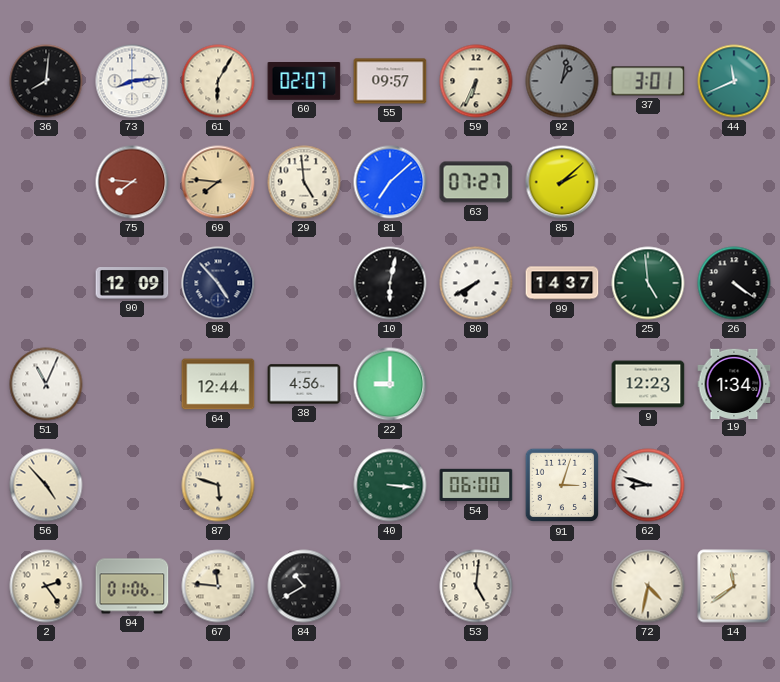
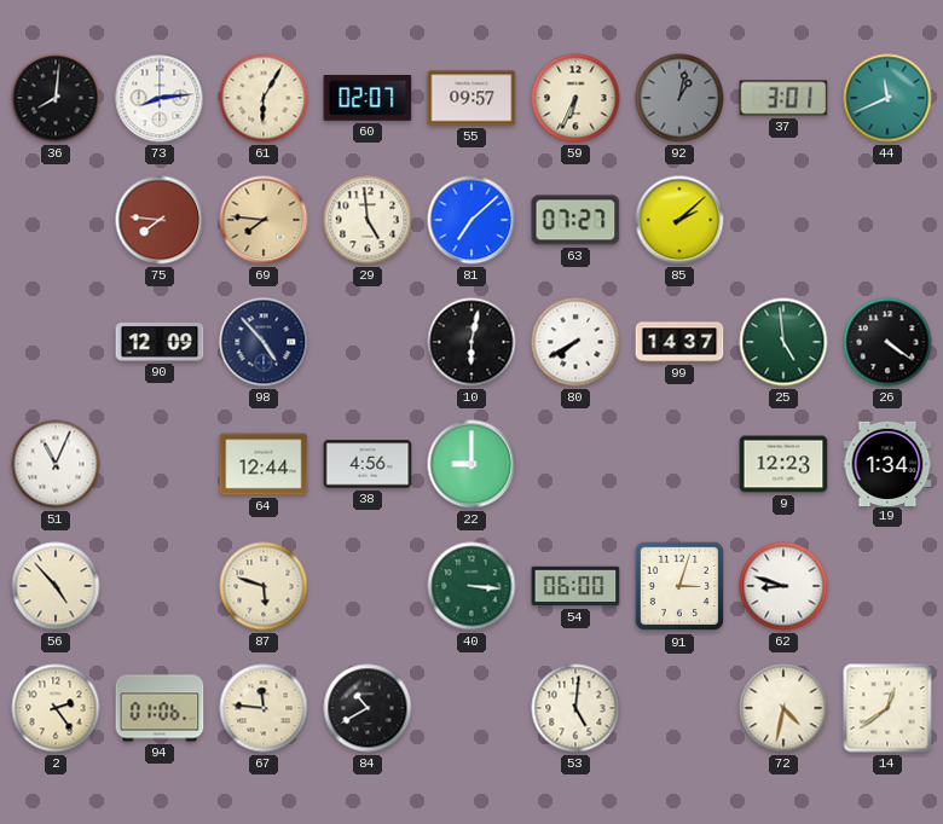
14: 11:39 -> 12:39
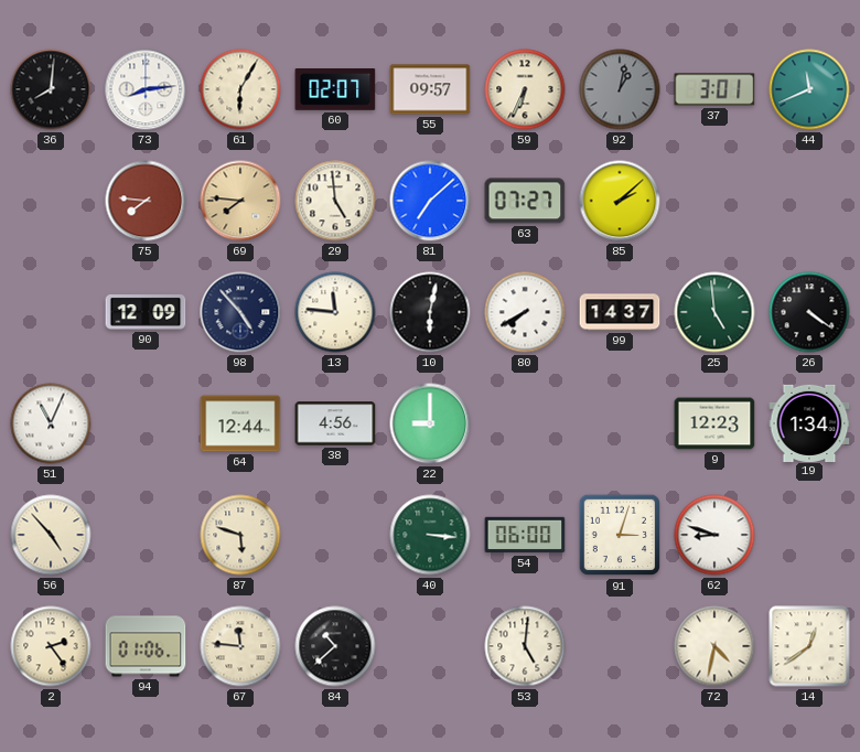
13: none -> 11:46
84: 10:40 -> 10:38
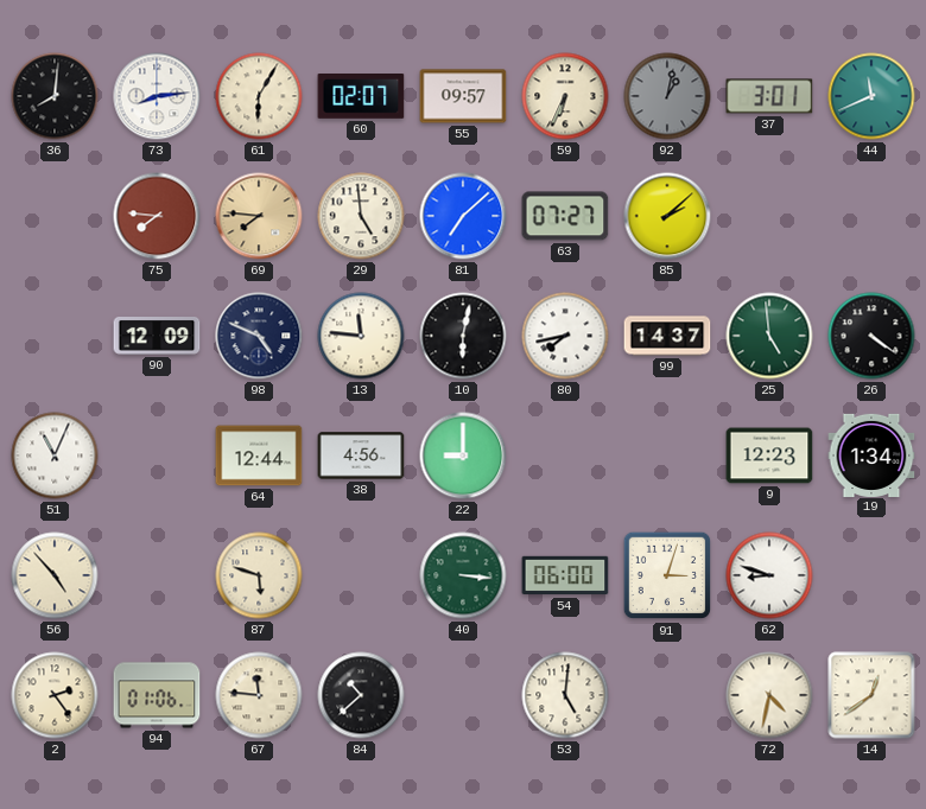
98: 4:53 -> 4:49
80: 7:40 -> 7:43
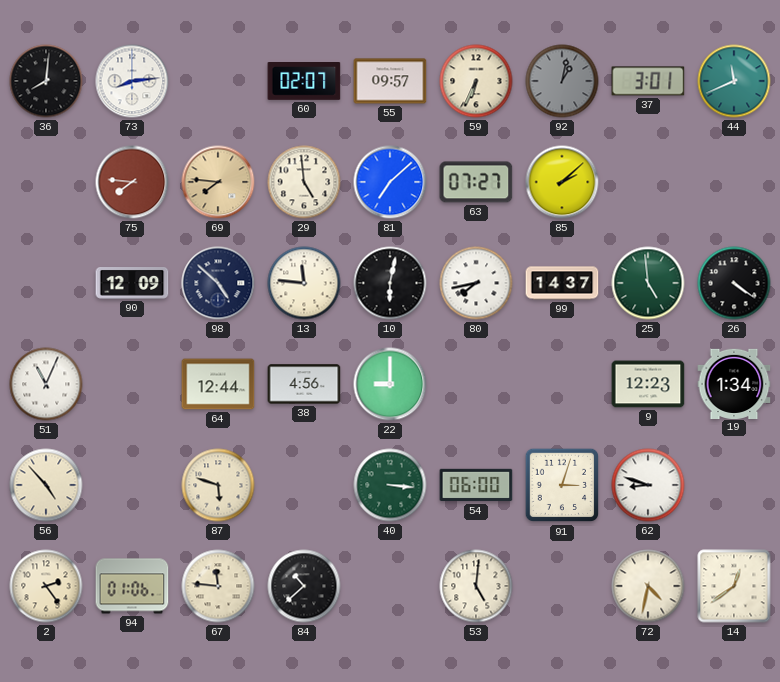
61: 6:05 -> none
98: 4:49 -> 4:52
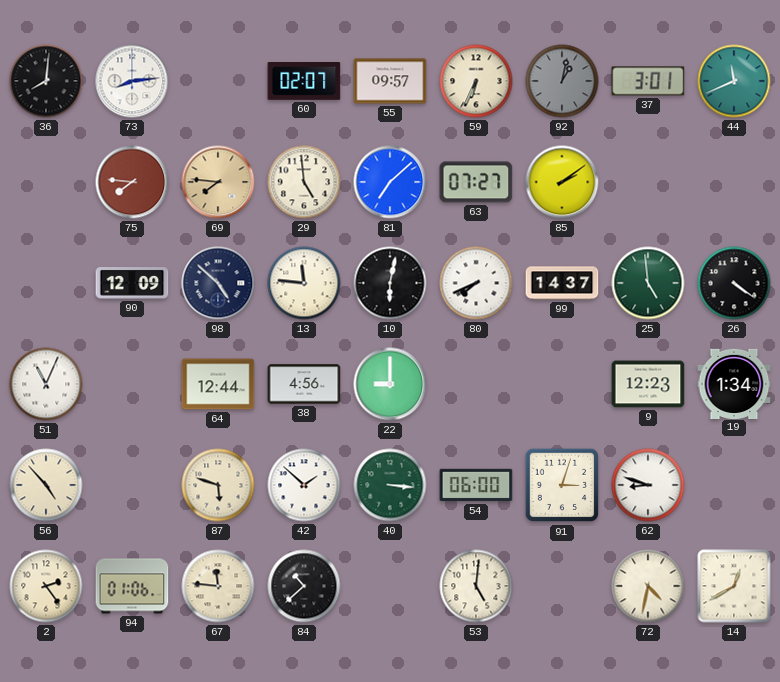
85: 2:08 -> 2:09
80: 7:43 -> 7:41
42: none -> 1:52
14: 12:39 -> 12:40
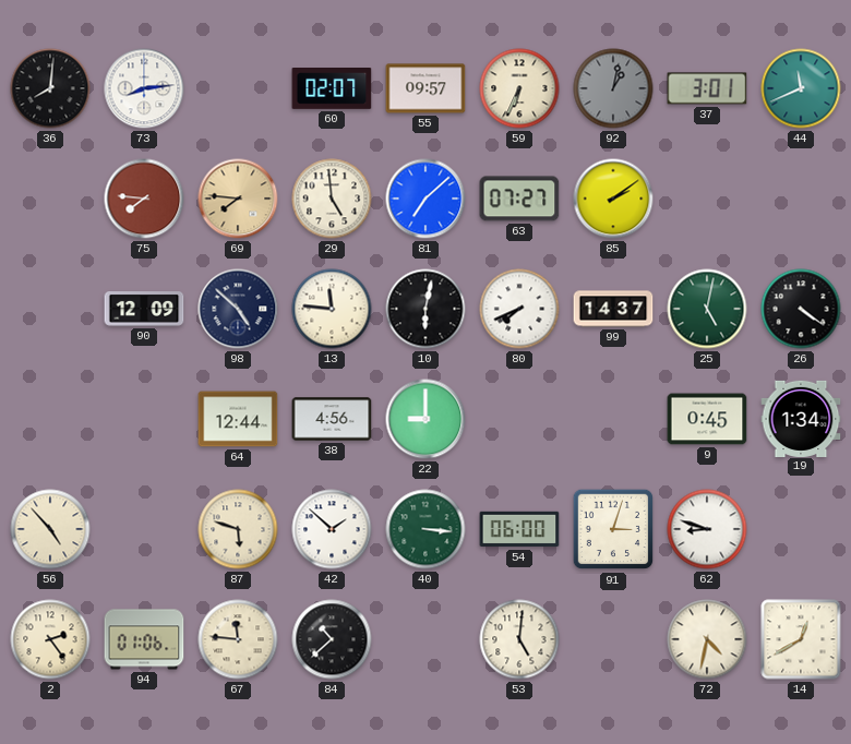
25: 4:59 -> 5:02
51: 11:04 -> none
9: 12:23 -> 0:45
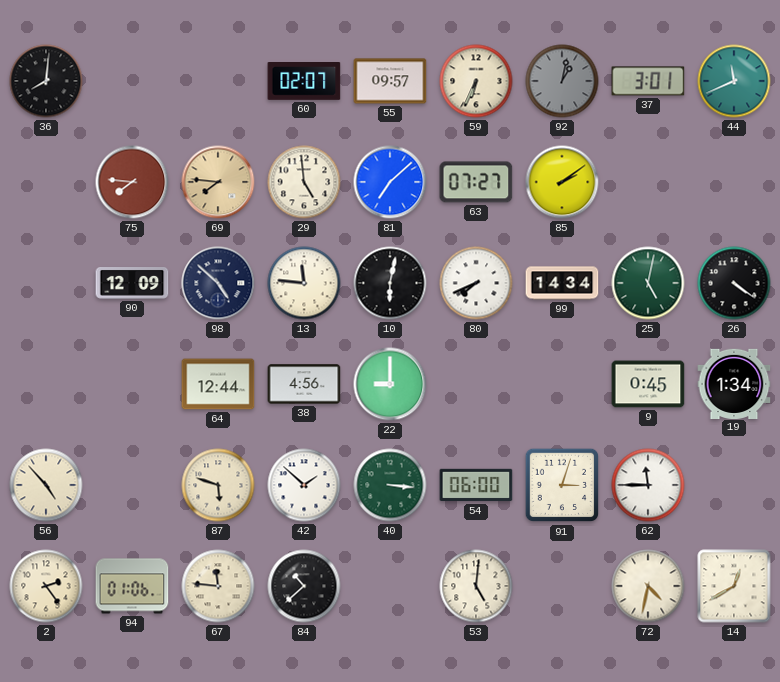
73: 8:14 -> none
99: 14:37 -> 14:34
62: 8:48 -> 11:45
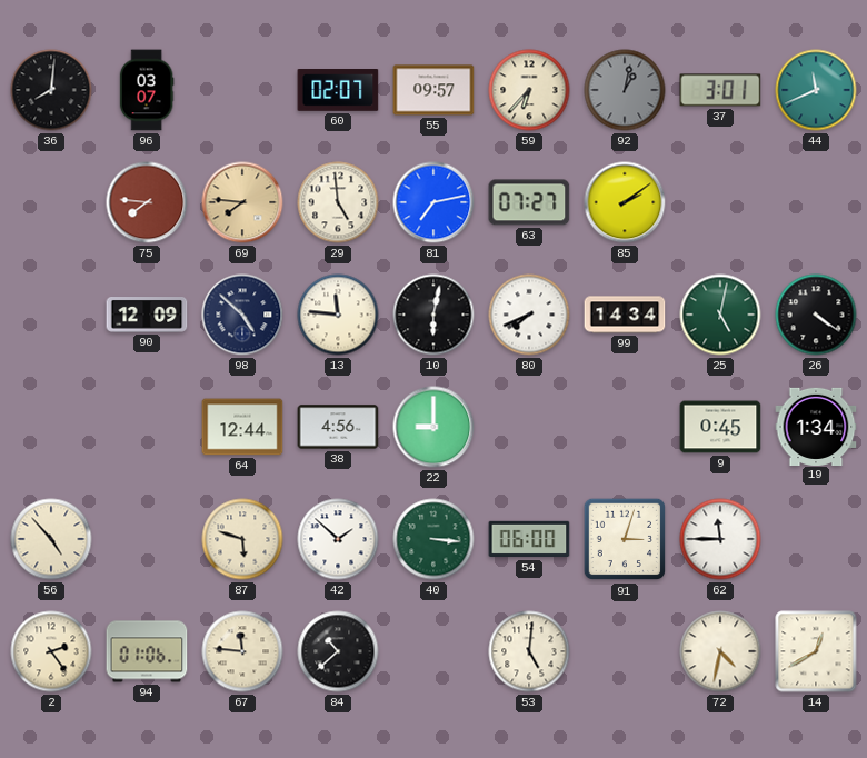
96: none -> 03:07
59: 6:34 -> 6:37
81: 7:08 -> 7:13
